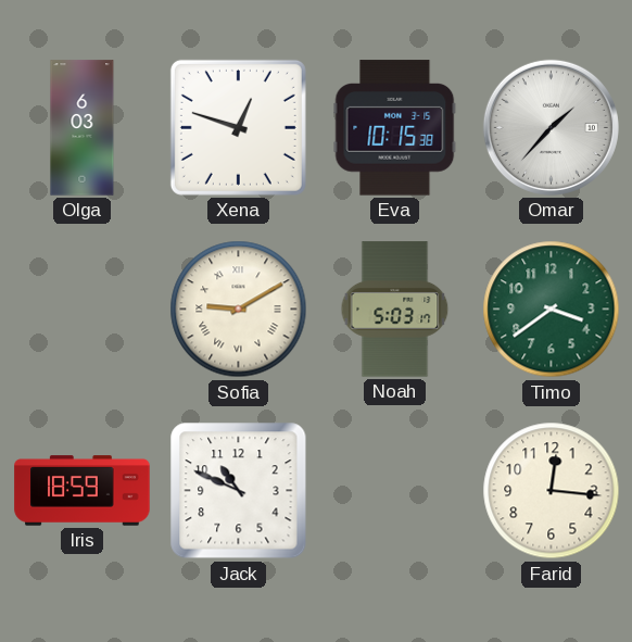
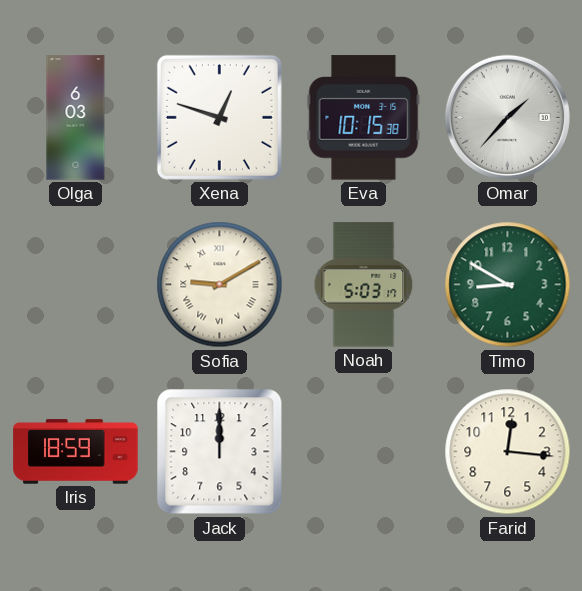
Timo: 3:39 -> 8:50
Jack: 10:49 -> 12:00
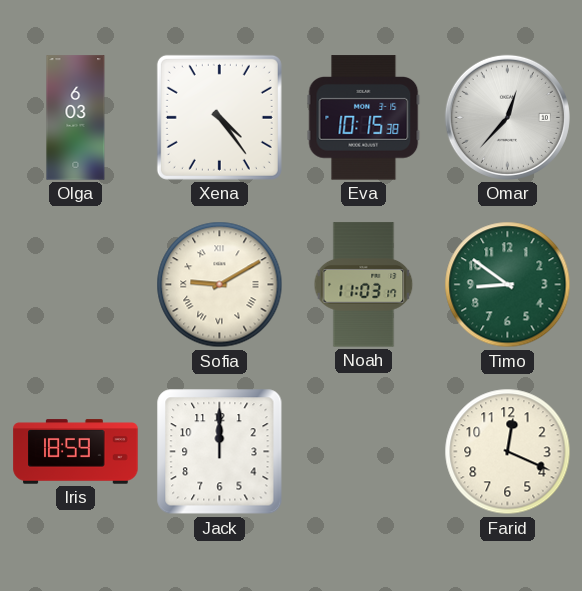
Xena: 12:48 -> 4:24
Omar: 1:37 -> 12:37
Noah: 5:03 -> 11:03
Timo: 8:50 -> 8:51
Farid: 12:16 -> 12:19
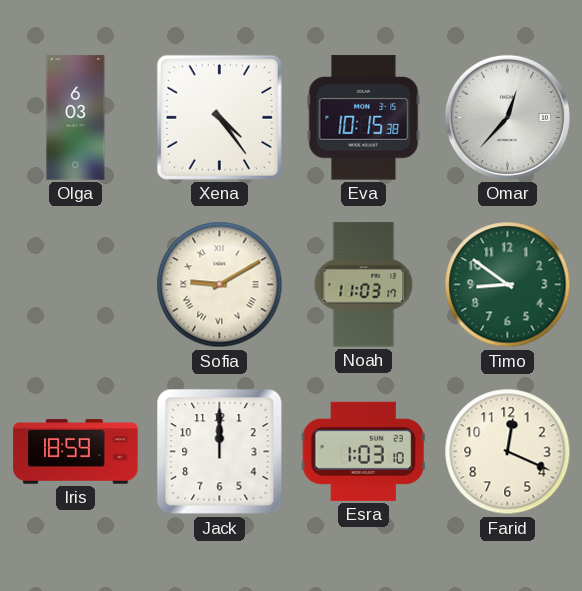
Esra: none -> 1:03
